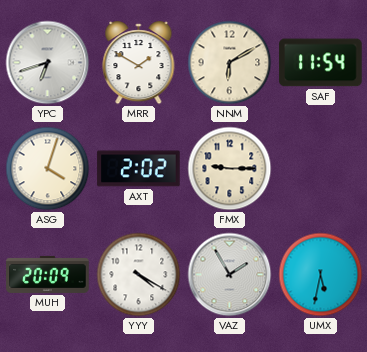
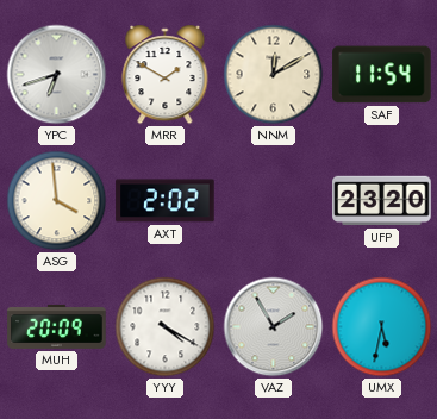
NNM: 6:10 -> 12:10
ASG: 4:03 -> 3:59
FMX: 9:15 -> none
UFP: none -> 23:20
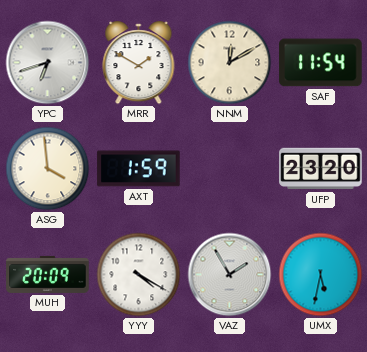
AXT: 2:02 -> 1:59
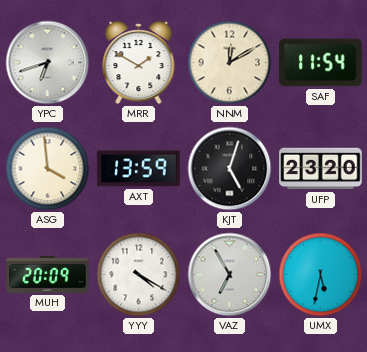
AXT: 1:59 -> 13:59
KJT: none -> 5:03
VAZ: 1:55 -> 6:55
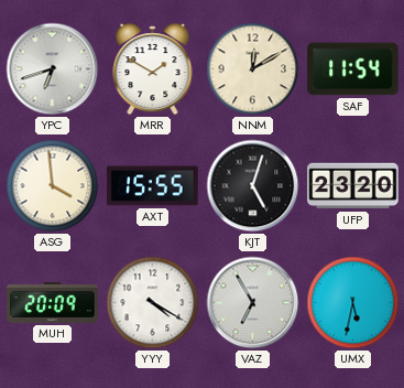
AXT: 13:59 -> 15:55
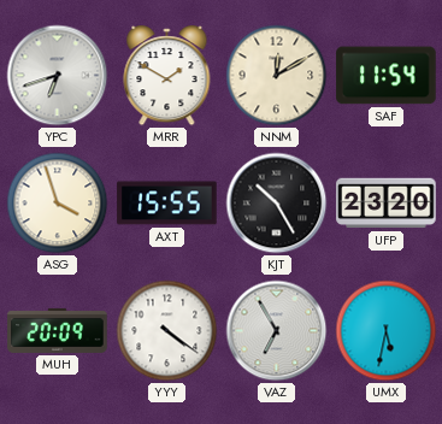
ASG: 3:59 -> 3:57
KJT: 5:03 -> 10:25
YYY: 4:20 -> 4:21
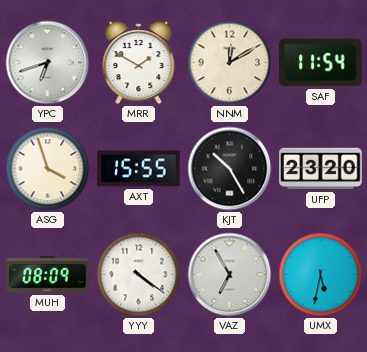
MUH: 20:09 -> 08:09
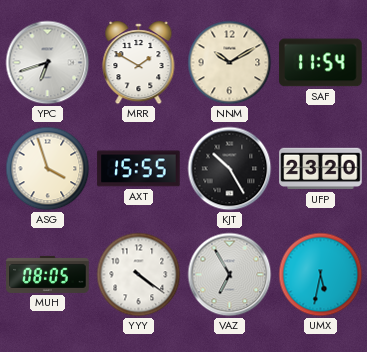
NNM: 12:10 -> 10:10
MUH: 08:09 -> 08:05
